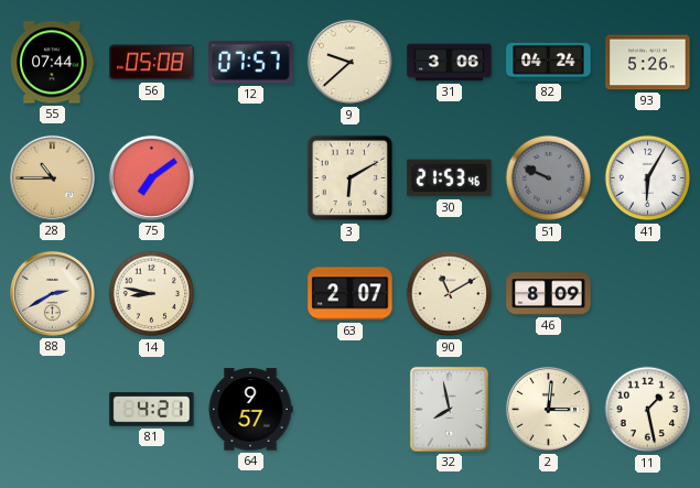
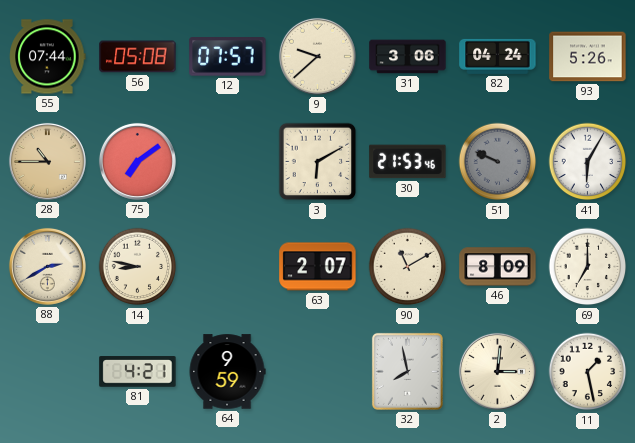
69: none -> 7:00
64: 9:57 -> 9:59
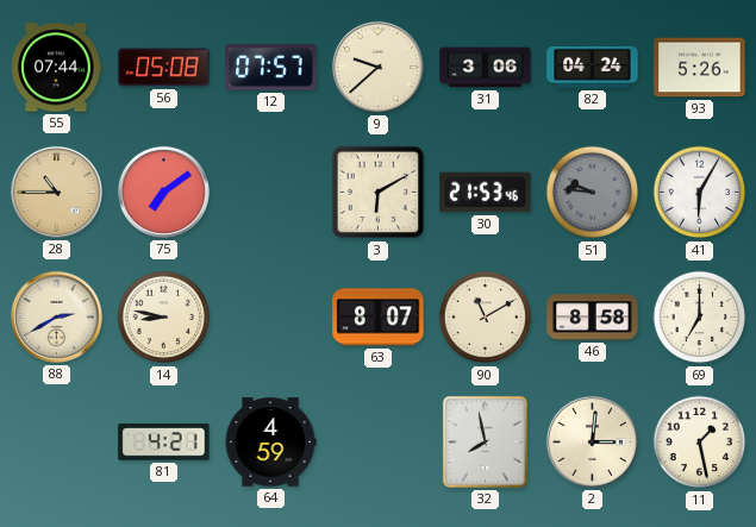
51: 9:49 -> 9:46
63: 2:07 -> 8:07
46: 8:09 -> 8:58
64: 9:59 -> 4:59
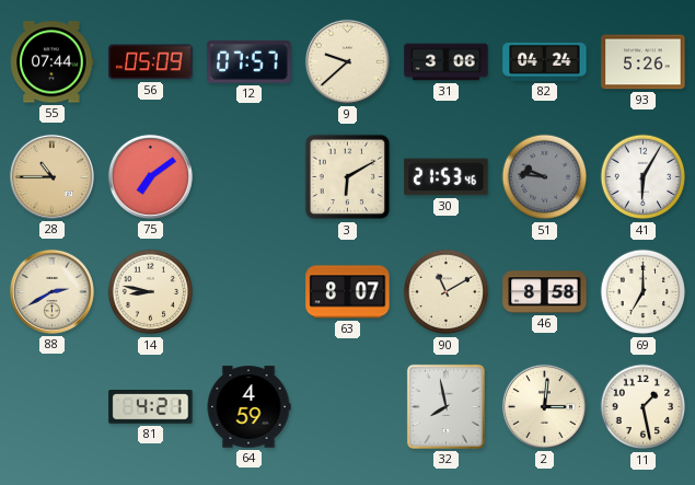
56: 05:08 -> 05:09
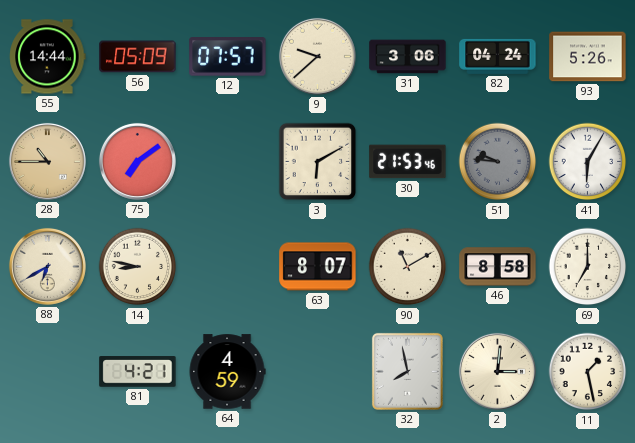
55: 07:44 -> 14:44
88: 2:40 -> 6:40
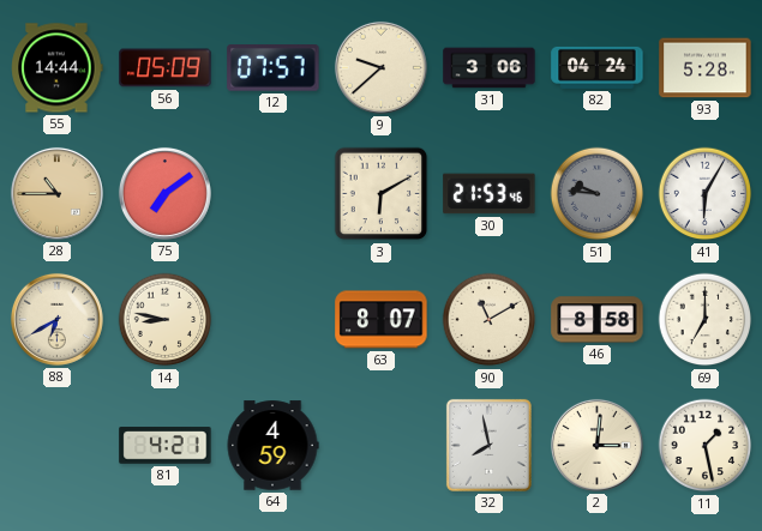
93: 5:26 -> 5:28
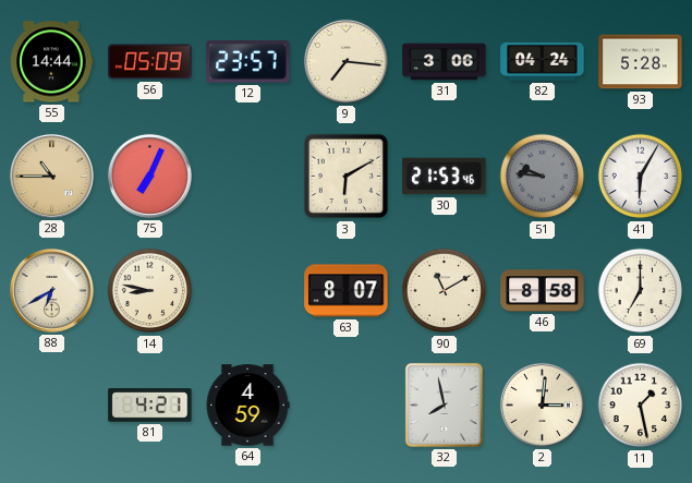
12: 07:57 -> 23:57
9: 9:38 -> 7:16
75: 7:09 -> 7:04
